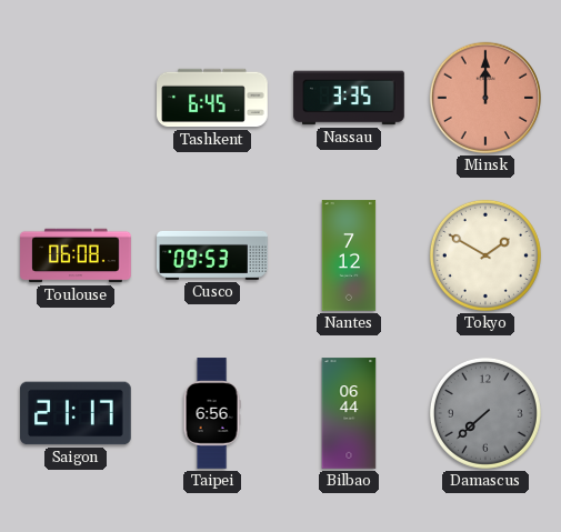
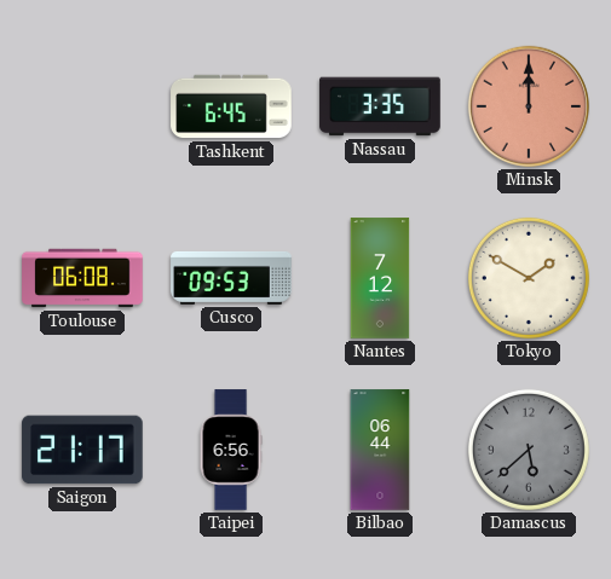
Damascus: 7:38 -> 5:38
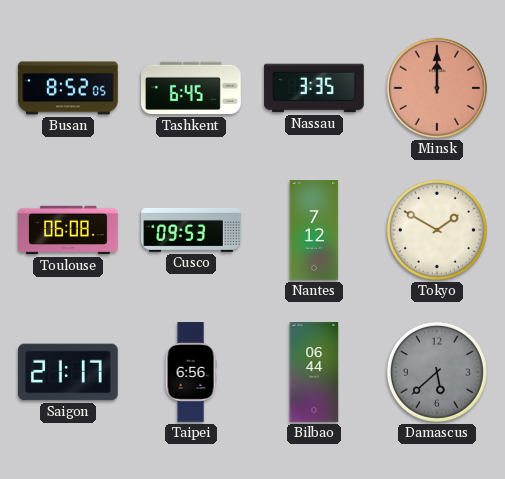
Busan: none -> 8:52
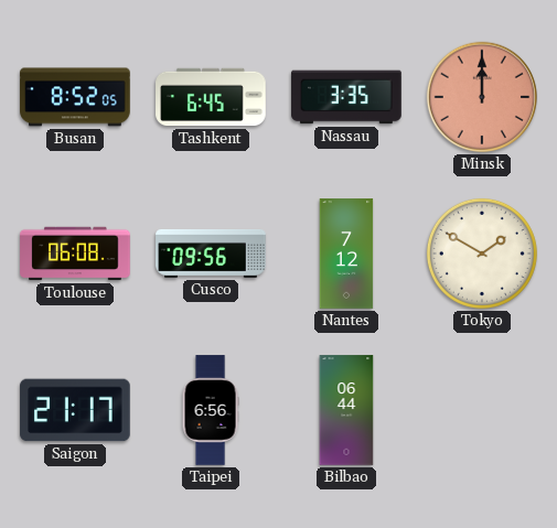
Cusco: 09:53 -> 09:56
Damascus: 5:38 -> none
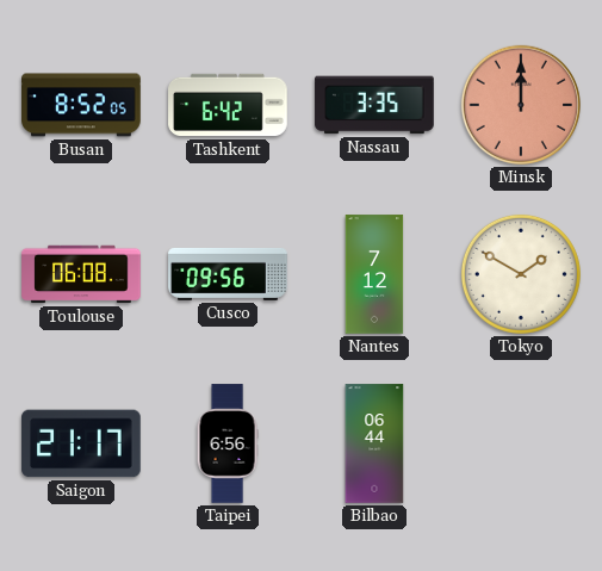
Tashkent: 6:45 -> 6:42
